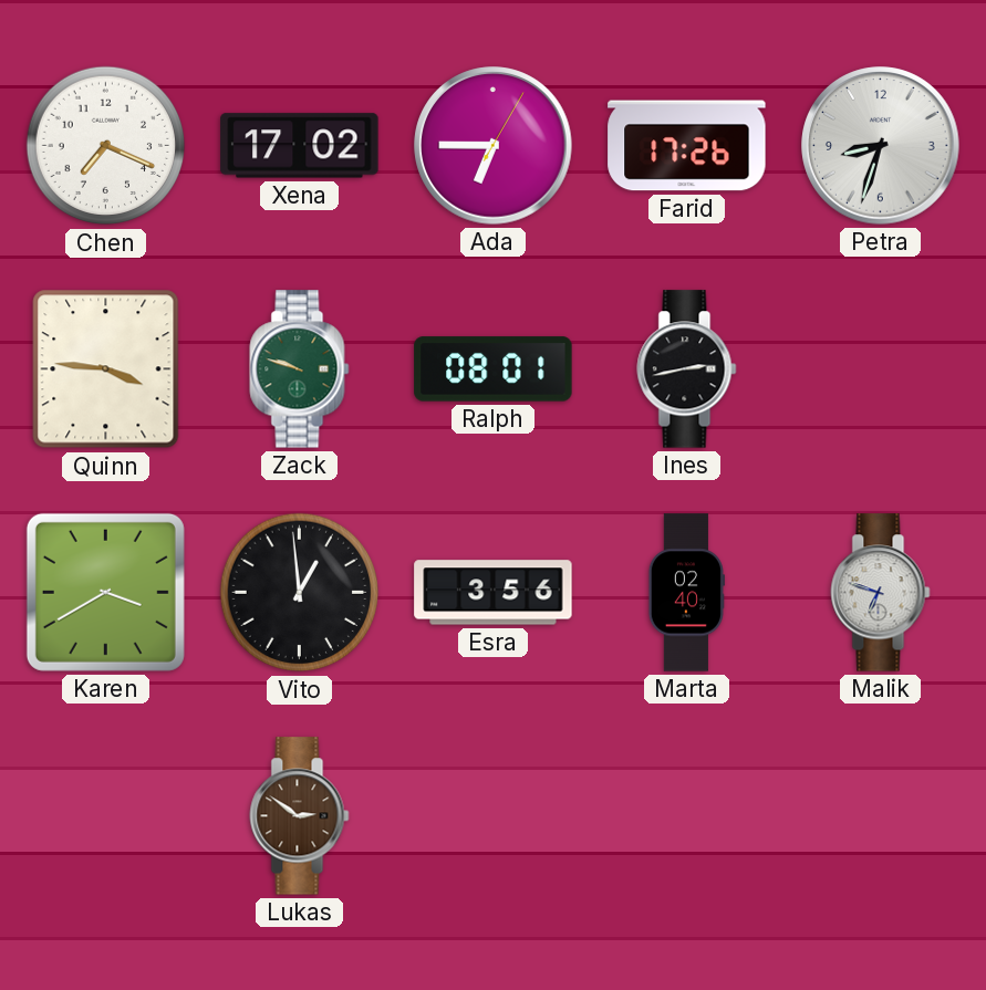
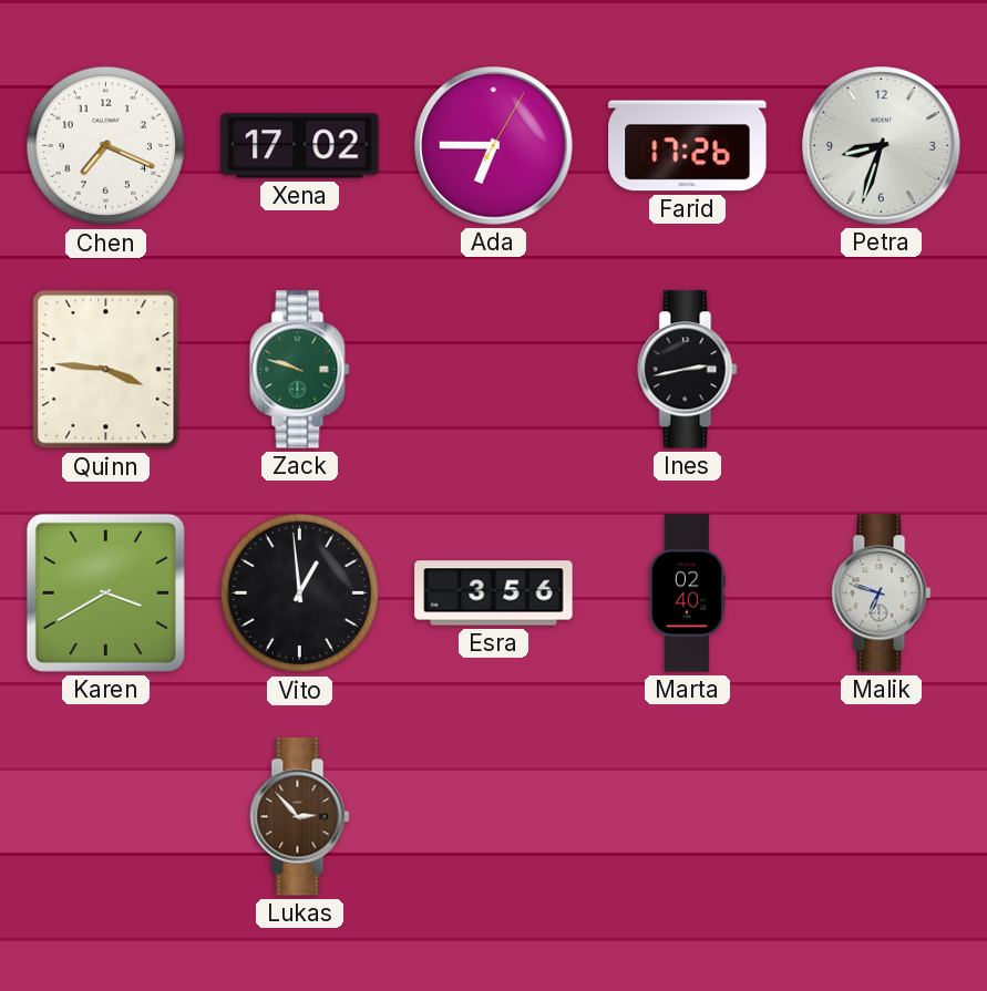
Ralph: 08:01 -> none
Lukas: 2:51 -> 2:53
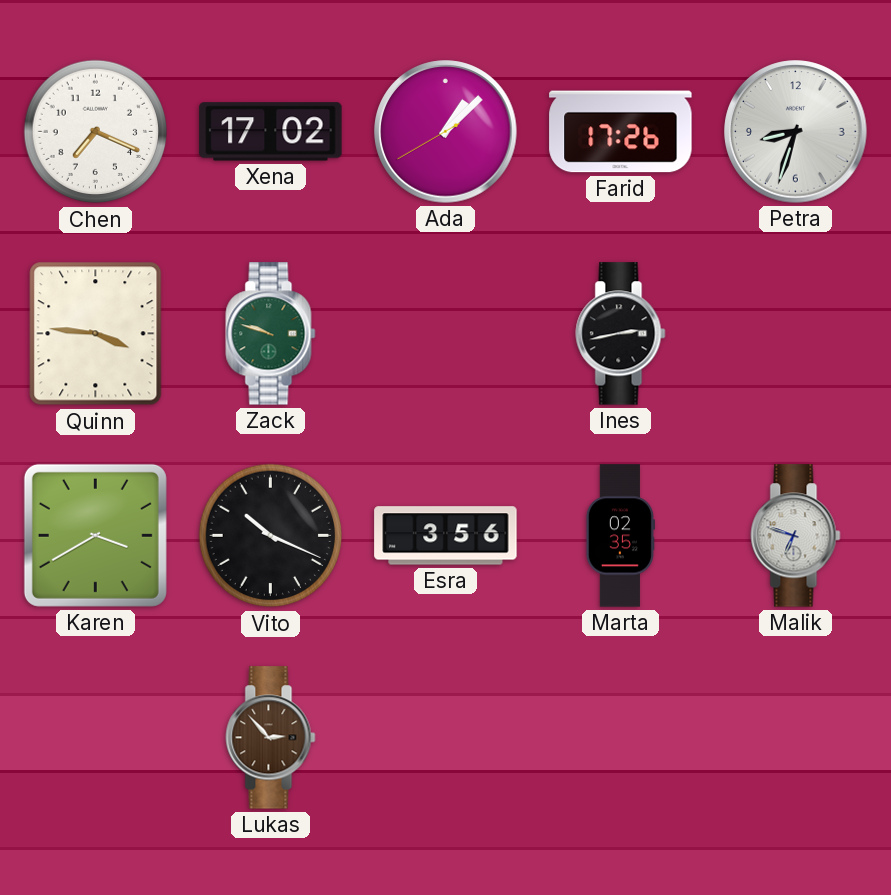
Ada: 6:45 -> 1:07
Vito: 12:59 -> 10:19
Marta: 02:40 -> 02:35
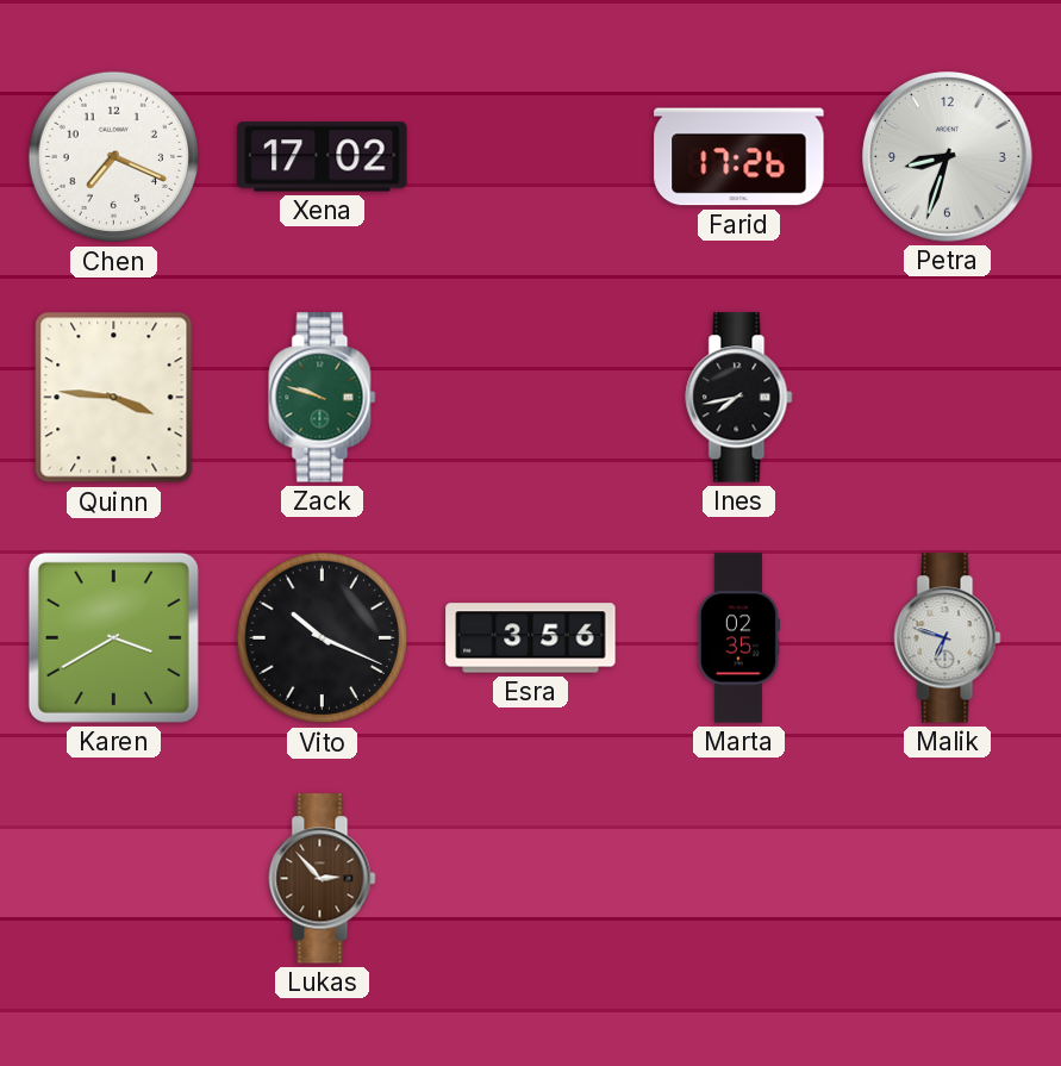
Ada: 1:07 -> none
Ines: 2:43 -> 7:43
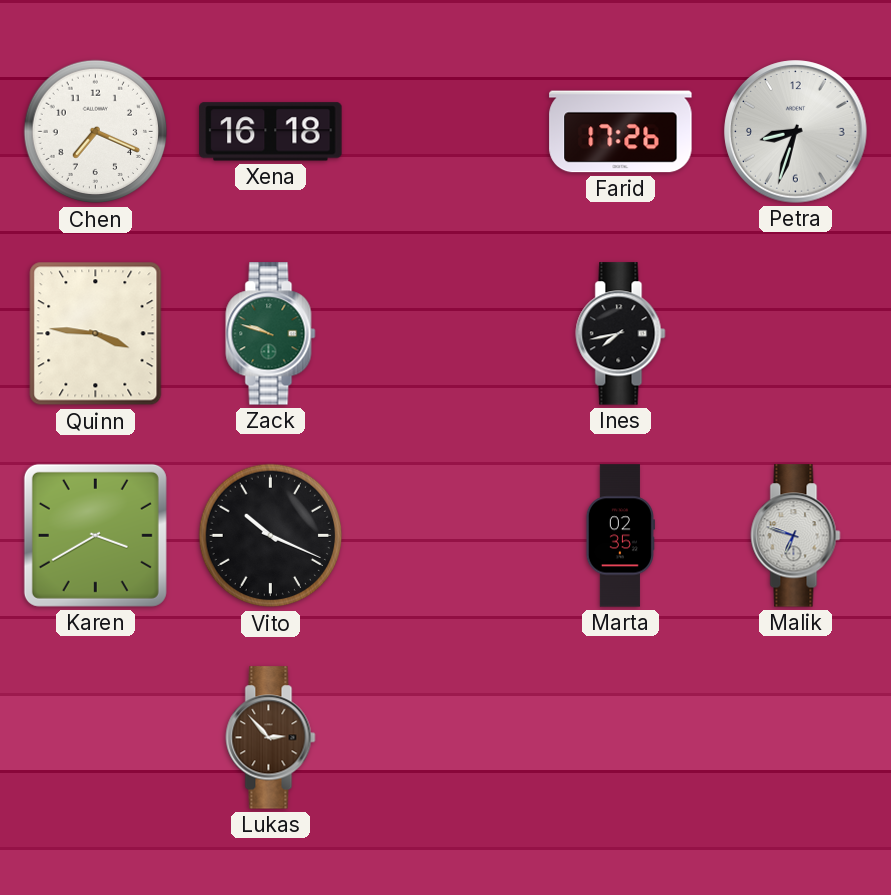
Xena: 17:02 -> 16:18
Esra: 3:56 -> none
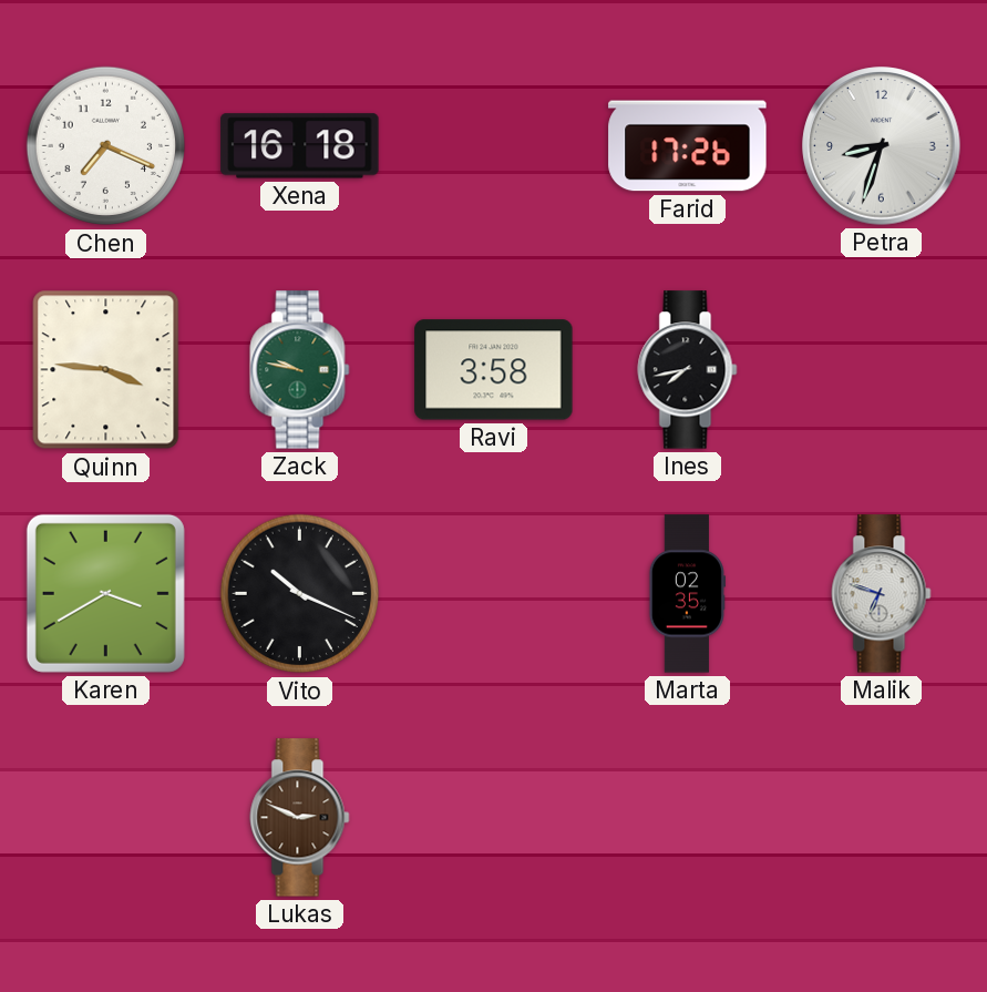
Zack: 9:48 -> 9:47
Ravi: none -> 3:58
Lukas: 2:53 -> 2:49
